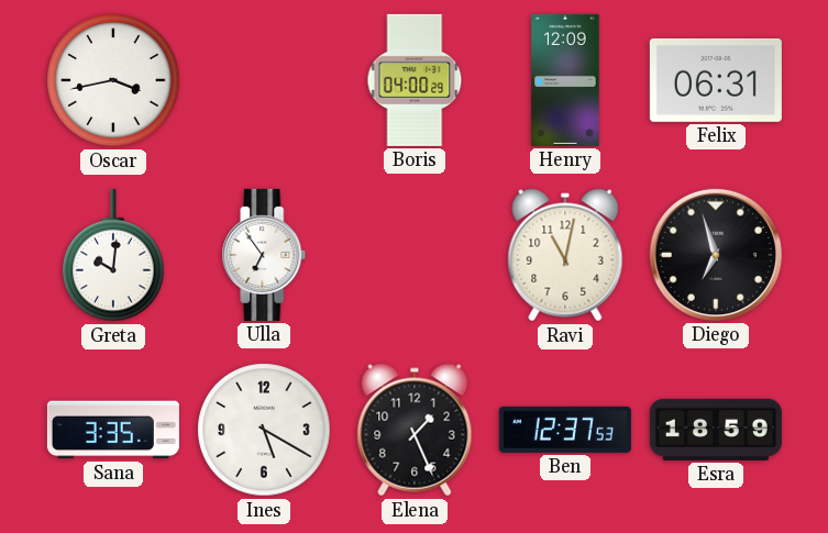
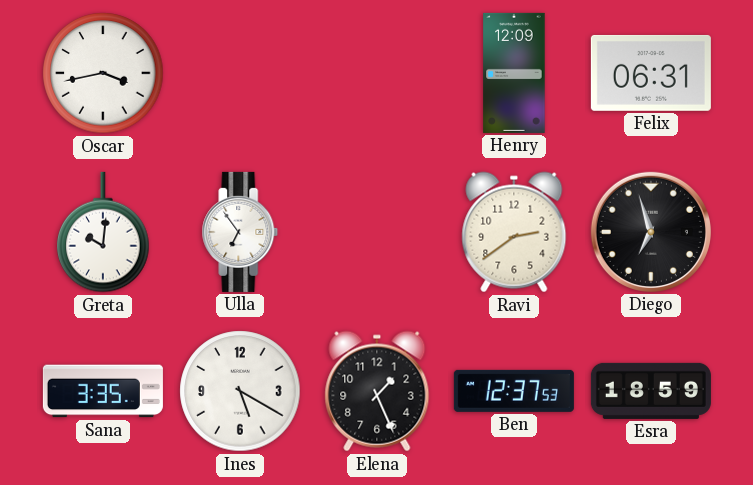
Boris: 04:00 -> none
Ravi: 11:02 -> 2:39
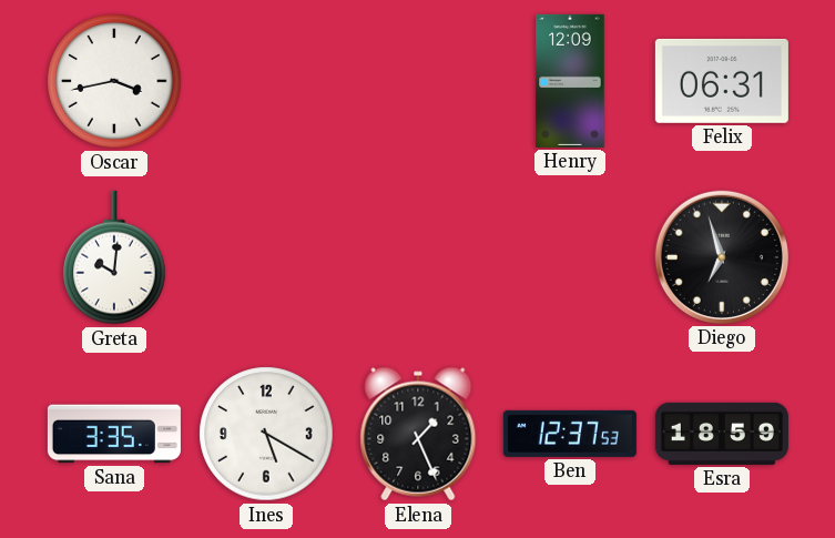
Ulla: 6:54 -> none
Ravi: 2:39 -> none
